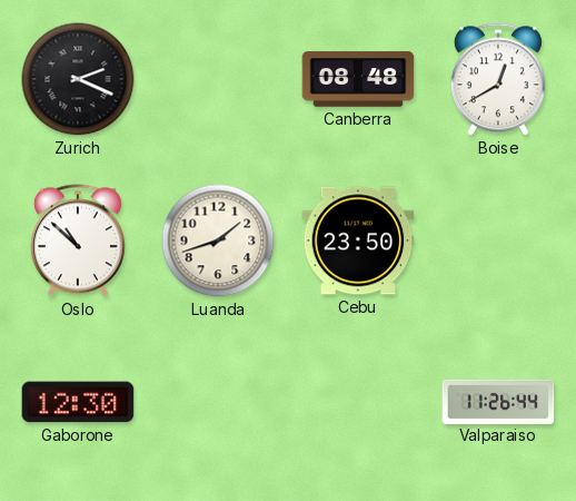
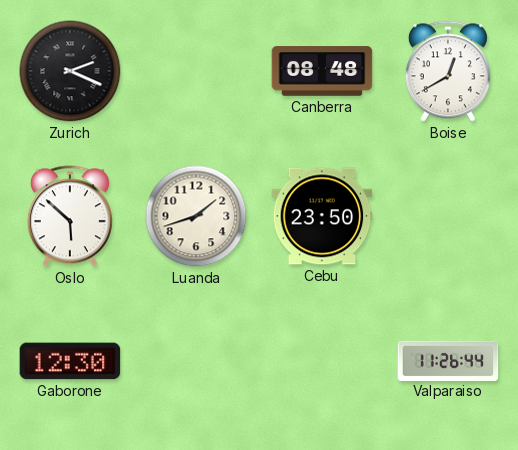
Oslo: 10:52 -> 5:52
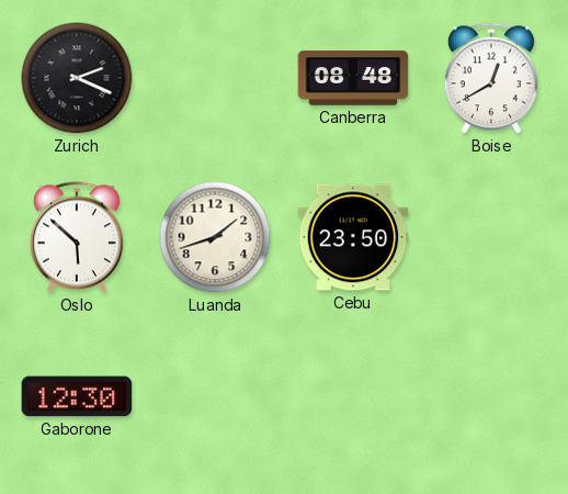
Valparaiso: 11:26 -> none
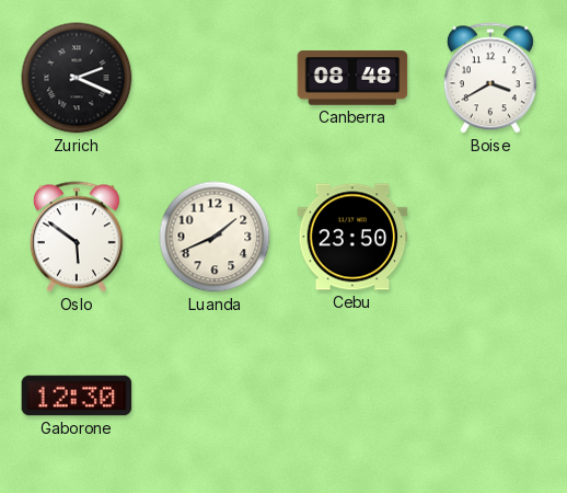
Boise: 12:40 -> 3:40
Oslo: 5:52 -> 5:51
Luanda: 1:42 -> 1:41
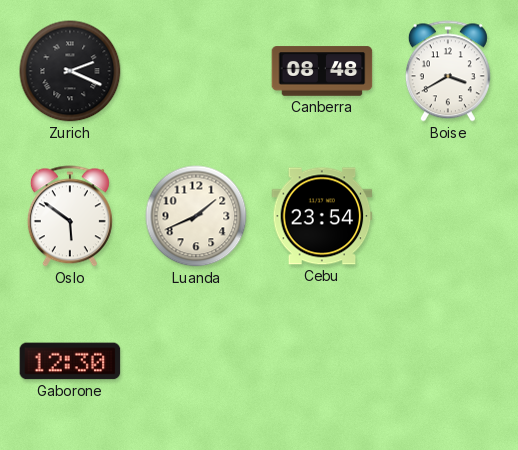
Cebu: 23:50 -> 23:54
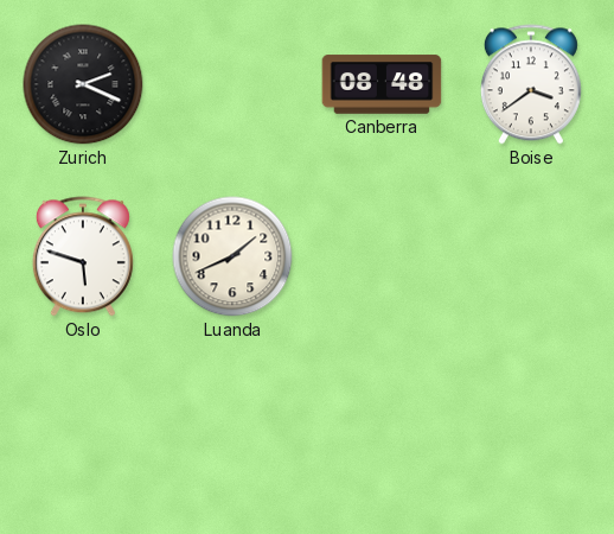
Boise: 3:40 -> 3:39
Oslo: 5:51 -> 5:48
Cebu: 23:54 -> none
Gaborone: 12:30 -> none
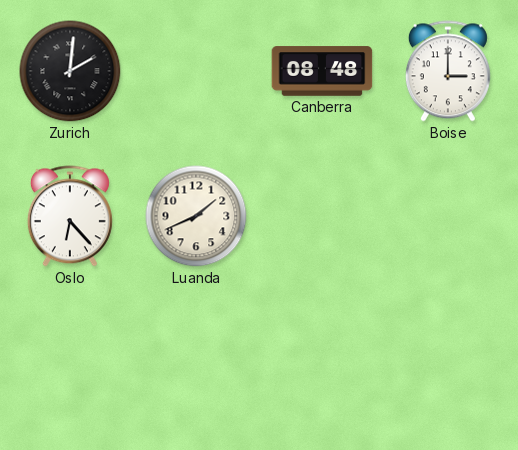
Zurich: 2:19 -> 2:01
Boise: 3:39 -> 3:00
Oslo: 5:48 -> 6:23
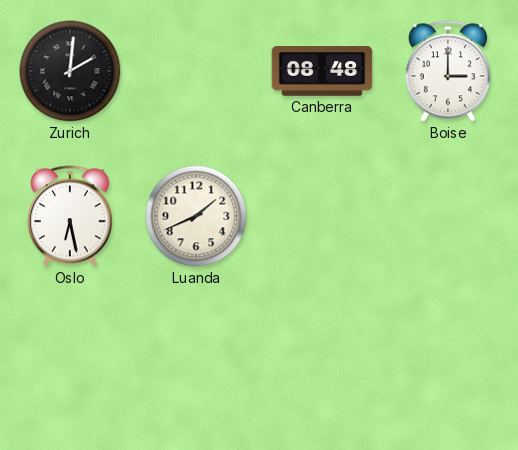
Oslo: 6:23 -> 6:28
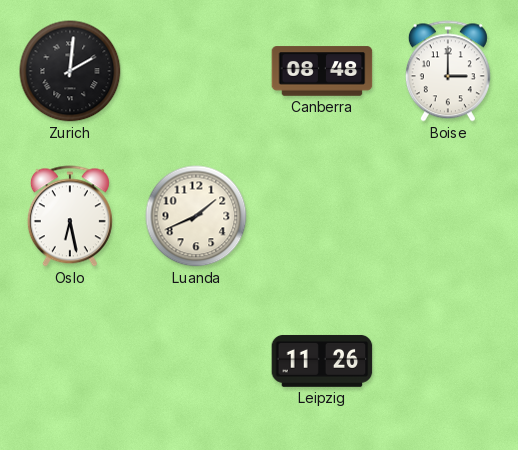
Leipzig: none -> 11:26
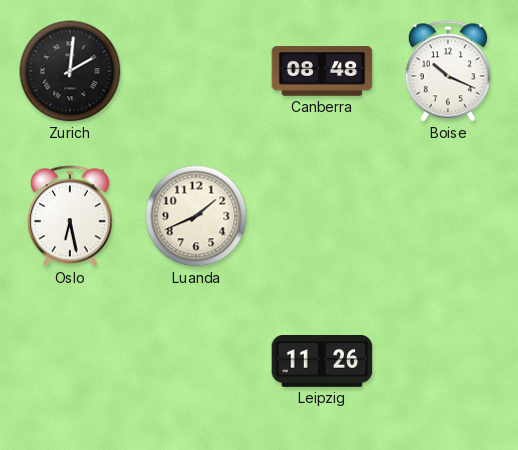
Boise: 3:00 -> 10:19
